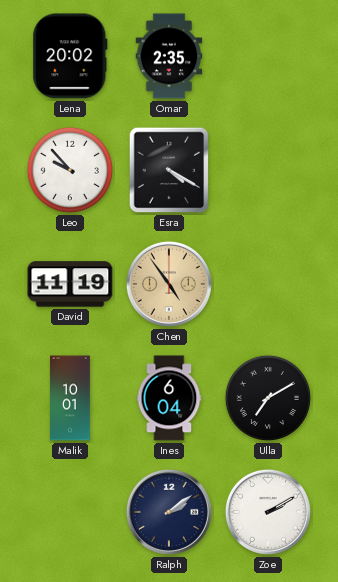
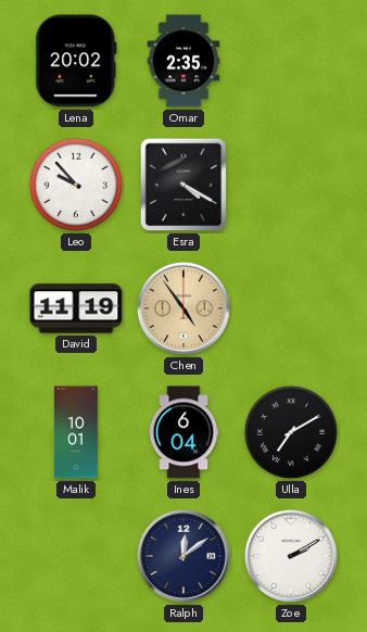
Ralph: 2:09 -> 12:09
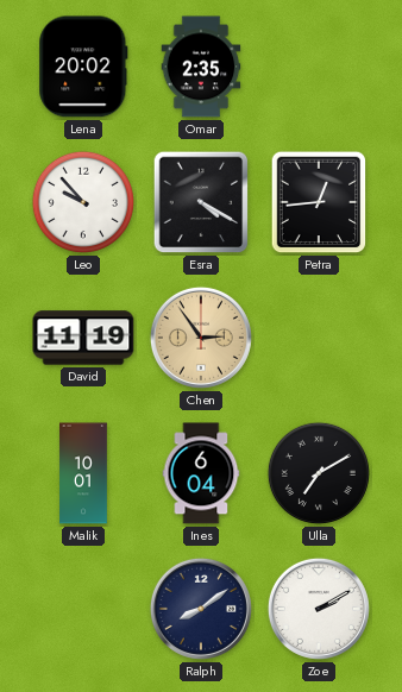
Petra: none -> 12:44
Chen: 4:54 -> 2:54
Ralph: 12:09 -> 8:09
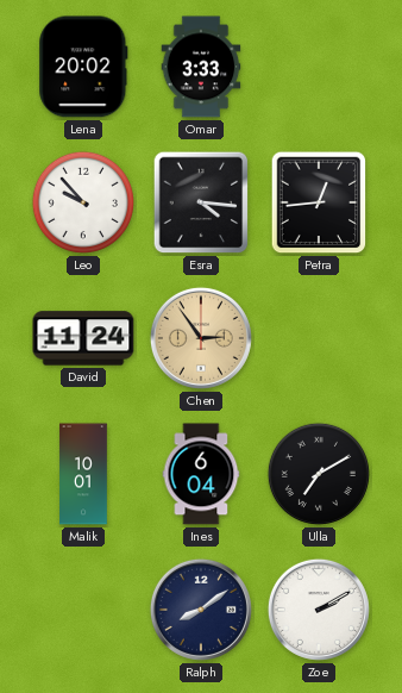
Omar: 2:35 -> 3:33
Esra: 4:20 -> 4:16
David: 11:19 -> 11:24
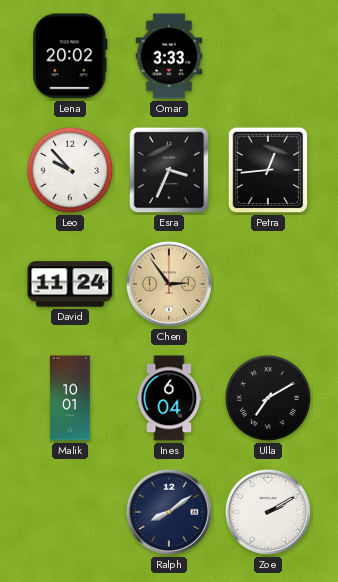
Esra: 4:16 -> 3:34
